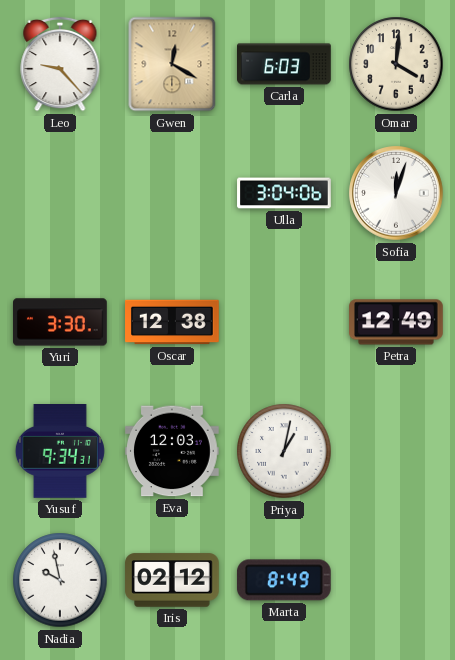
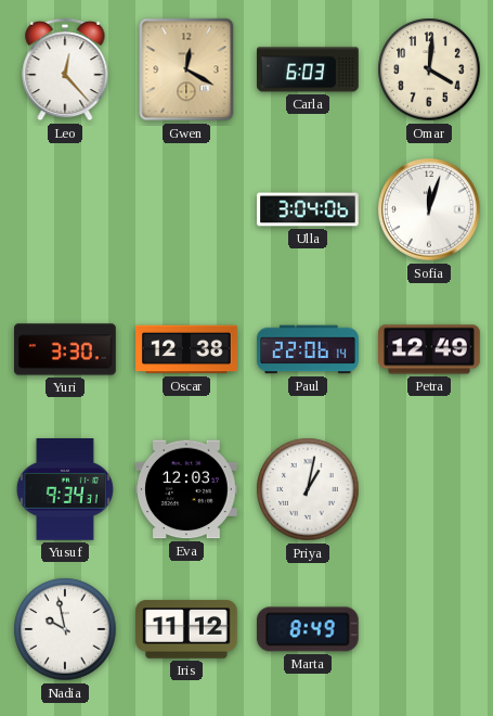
Leo: 9:23 -> 12:23
Paul: none -> 22:06
Iris: 02:12 -> 11:12
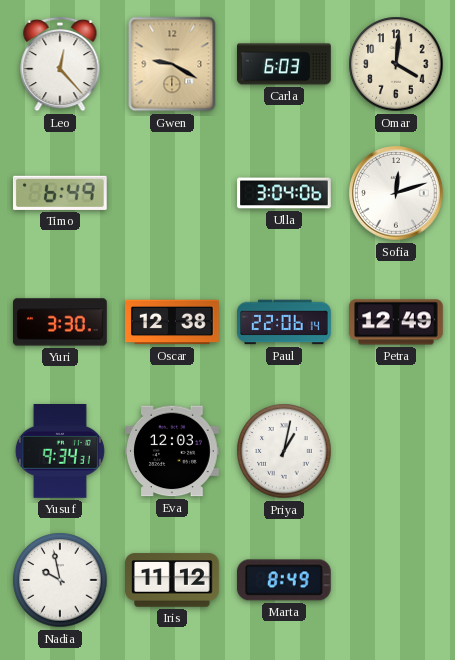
Gwen: 12:20 -> 9:20
Timo: none -> 6:49
Sofia: 12:03 -> 12:12
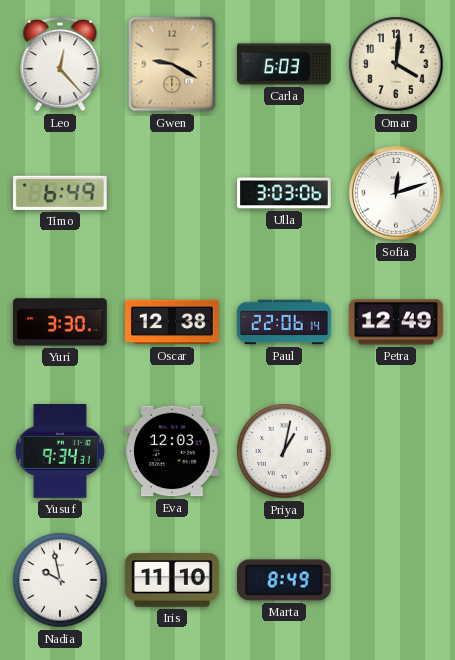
Ulla: 3:04 -> 3:03
Iris: 11:12 -> 11:10
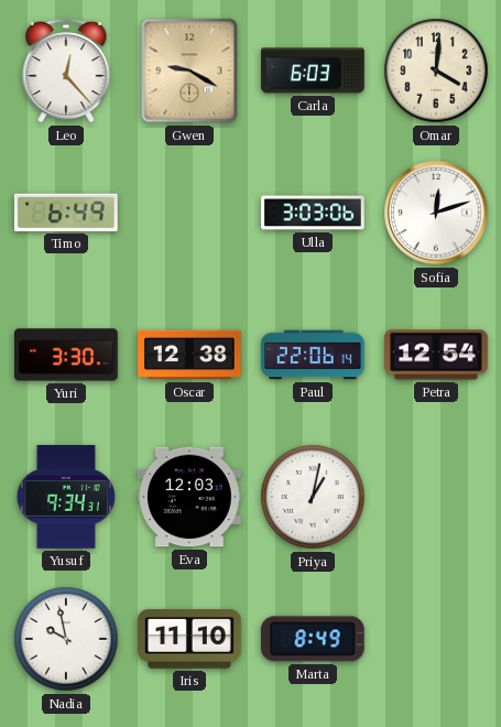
Petra: 12:49 -> 12:54
